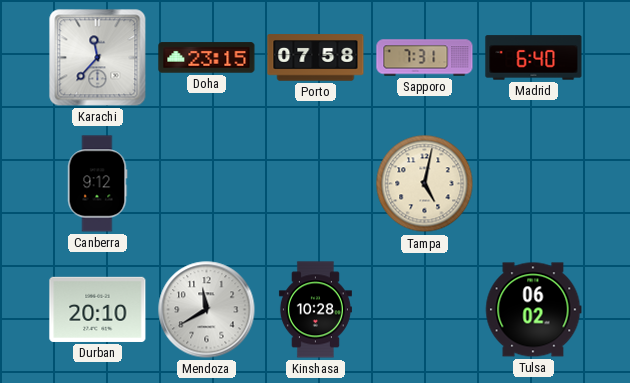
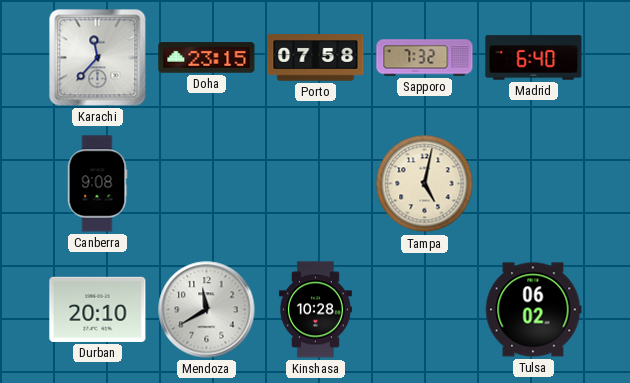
Sapporo: 7:31 -> 7:32
Canberra: 9:12 -> 9:08
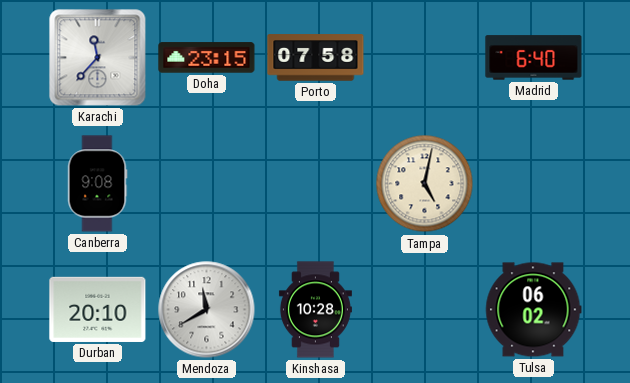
Sapporo: 7:32 -> none
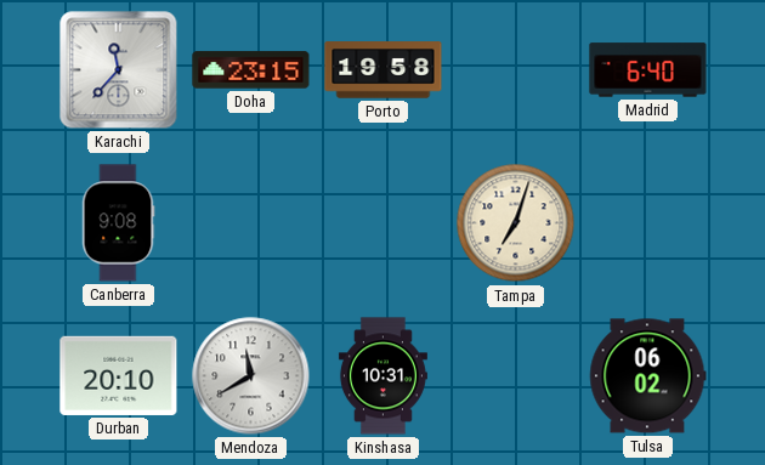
Porto: 07:58 -> 19:58
Tampa: 5:02 -> 7:03
Kinshasa: 10:28 -> 10:31
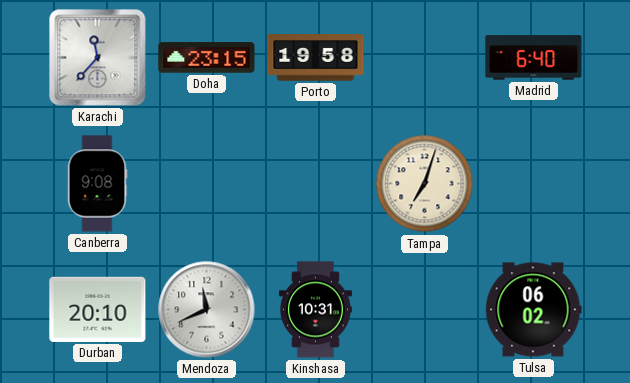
Mendoza: 11:40 -> 11:41
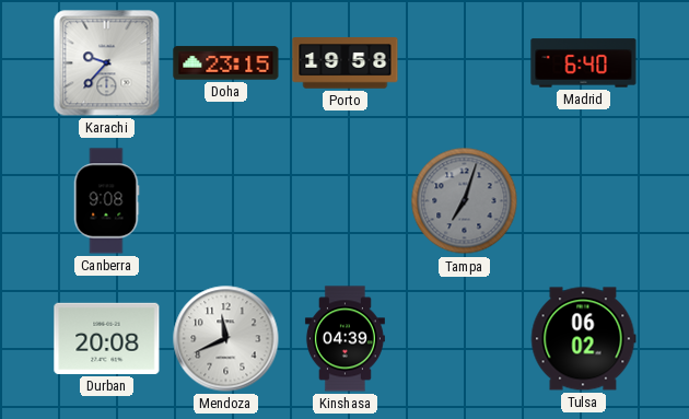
Karachi: 11:37 -> 9:37
Tampa dial: cream -> grey
Durban: 20:10 -> 20:08
Kinshasa: 10:31 -> 04:39
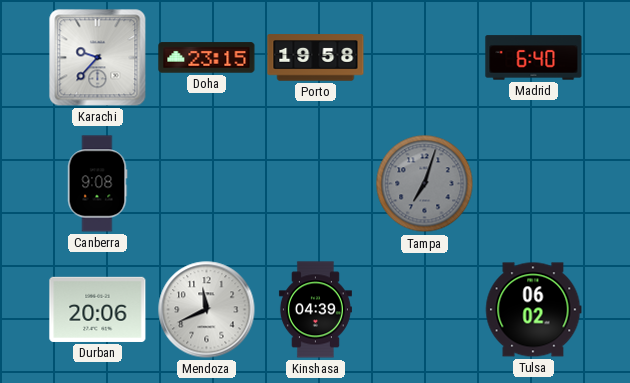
Durban: 20:08 -> 20:06
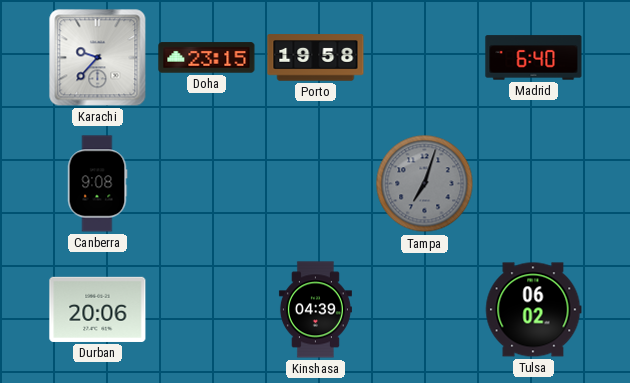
Mendoza: 11:41 -> none
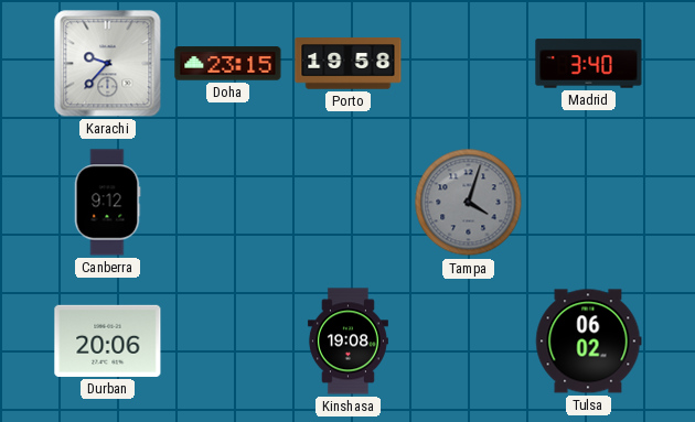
Madrid: 6:40 -> 3:40
Canberra: 9:08 -> 9:12
Tampa: 7:03 -> 4:03
Kinshasa: 04:39 -> 19:08
